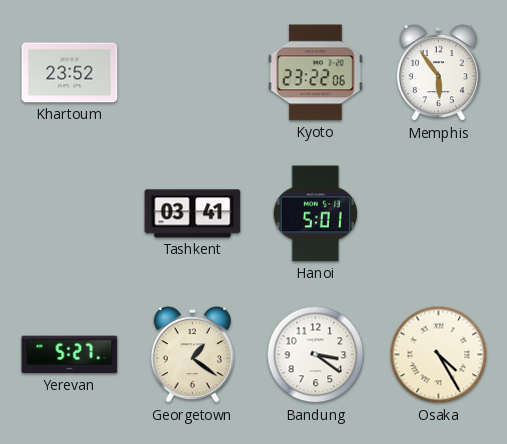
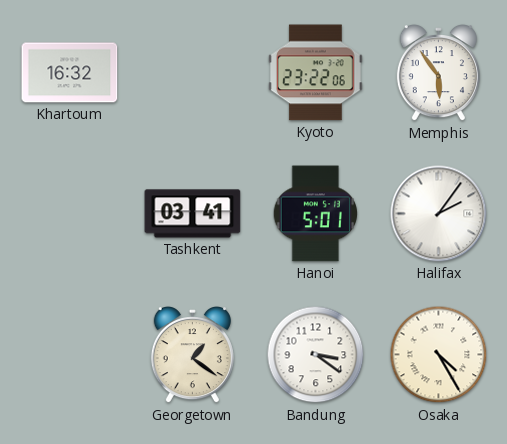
Khartoum: 23:52 -> 16:32
Halifax: none -> 2:06
Yerevan: 5:27 -> none
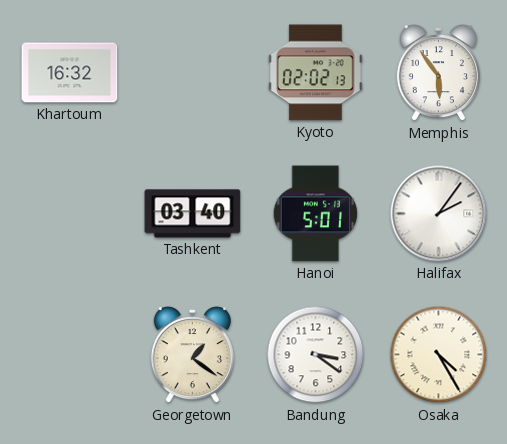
Kyoto: 23:22 -> 02:02
Tashkent: 03:41 -> 03:40
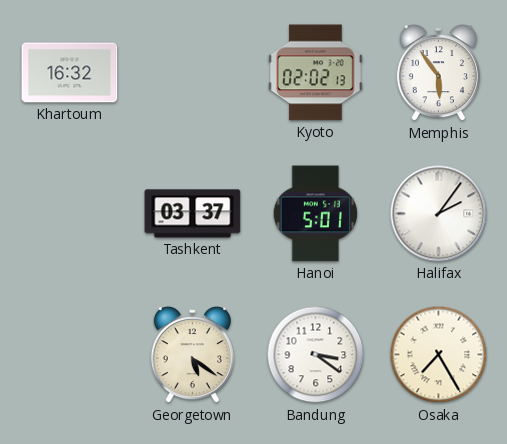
Tashkent: 03:40 -> 03:37
Georgetown: 1:21 -> 5:21
Osaka: 4:25 -> 7:25
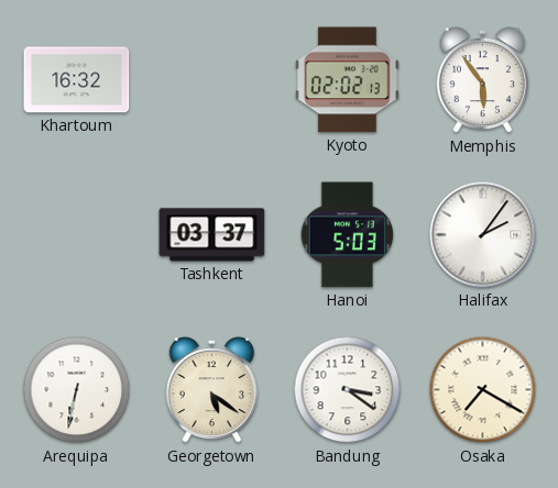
Hanoi: 5:01 -> 5:03
Arequipa: none -> 6:32
Osaka: 7:25 -> 7:20
